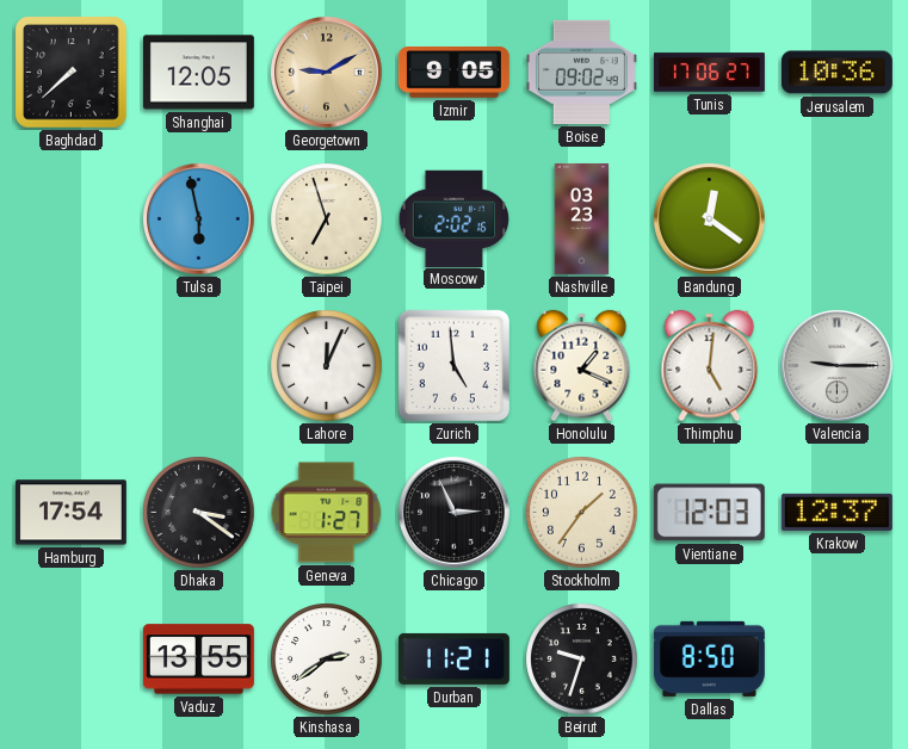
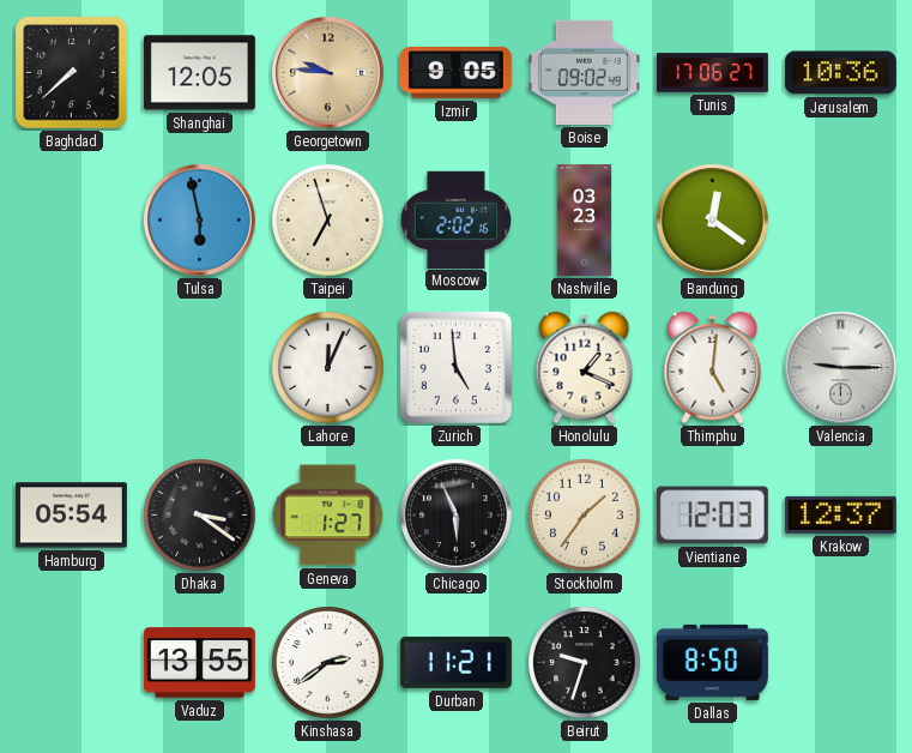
Georgetown: 9:10 -> 9:46
Hamburg: 17:54 -> 05:54
Chicago: 2:56 -> 5:56
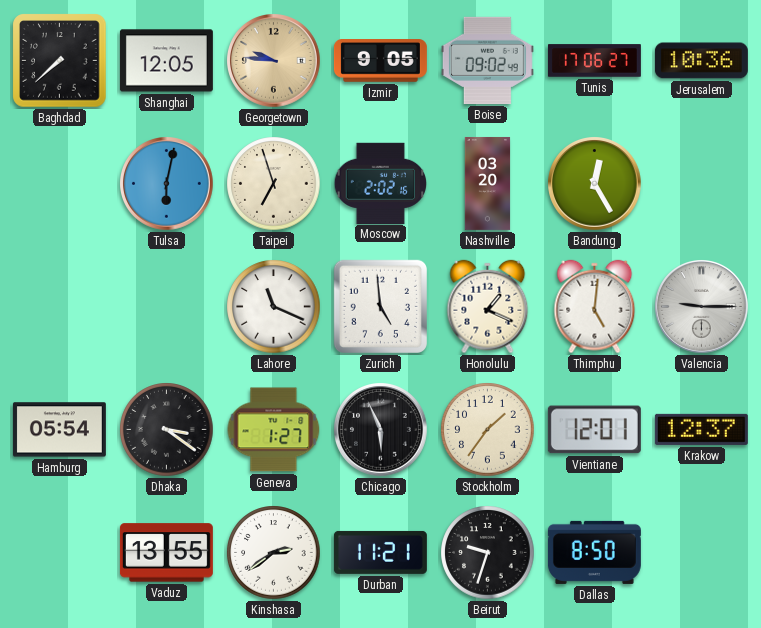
Tulsa: 5:58 -> 6:02
Nashville: 03:23 -> 03:20
Bandung: 12:21 -> 12:25
Lahore: 12:04 -> 11:19
Vientiane: 12:03 -> 12:01
